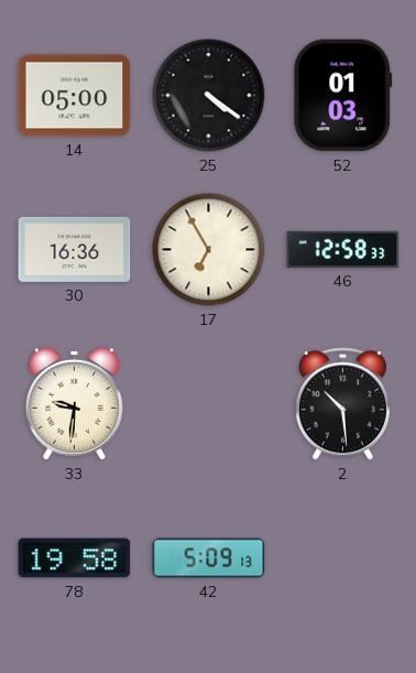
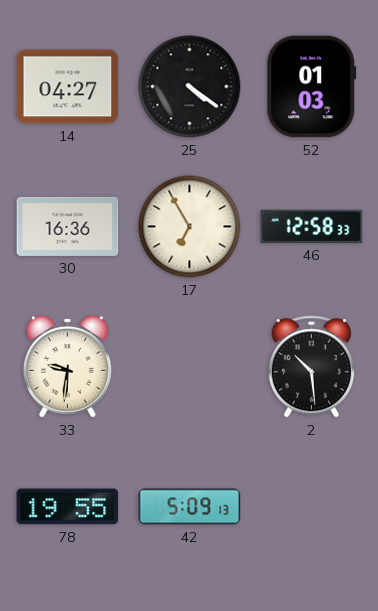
14: 05:00 -> 04:27
78: 19:58 -> 19:55
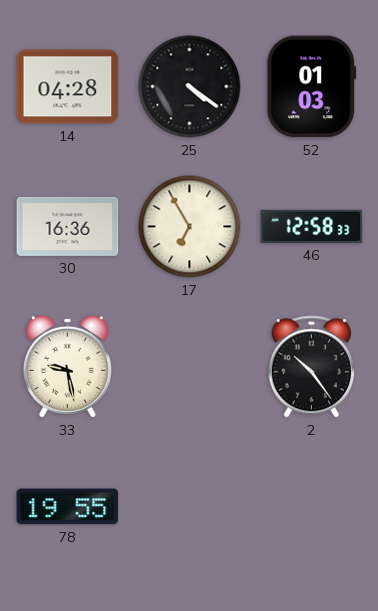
14: 04:27 -> 04:28
33: 9:31 -> 9:28
2: 10:29 -> 10:24
42: 5:09 -> none
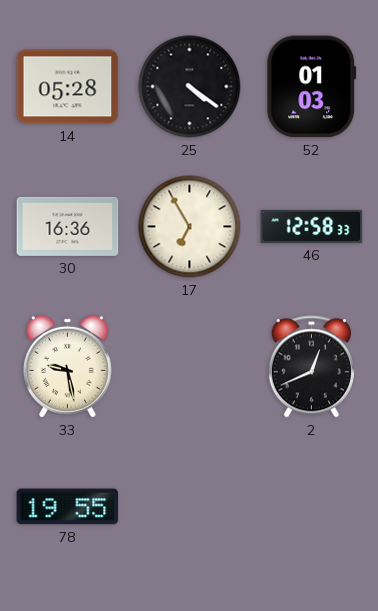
14: 04:28 -> 05:28
2: 10:24 -> 12:41
